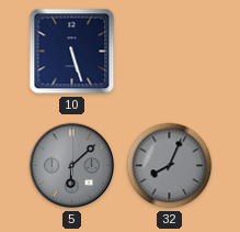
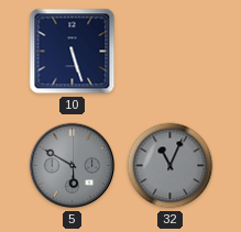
5: 6:08 -> 5:50
32: 8:04 -> 11:04
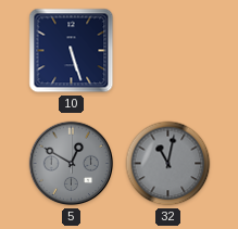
5: 5:50 -> 12:50
32: 11:04 -> 11:02
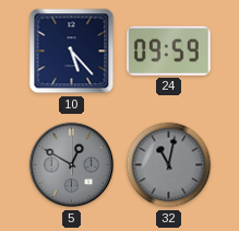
10: 5:27 -> 5:23
24: none -> 09:59
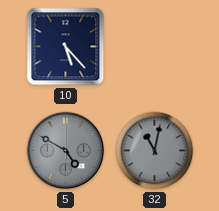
24: 09:59 -> none
5: 12:50 -> 4:50
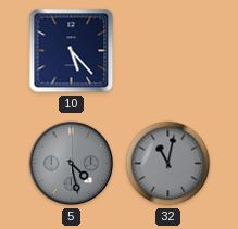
5: 4:50 -> 4:28
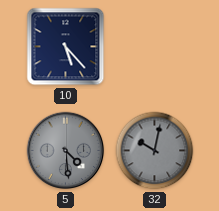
5: 4:28 -> 4:29
32: 11:02 -> 10:02
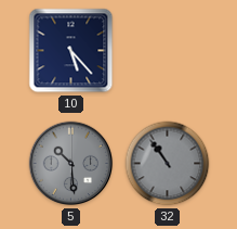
5: 4:29 -> 10:29
32: 10:02 -> 10:54
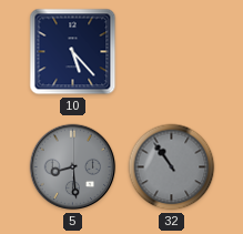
5: 10:29 -> 8:29
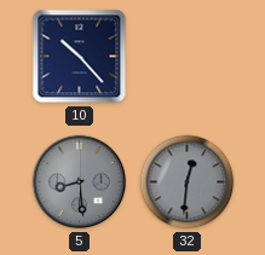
10: 5:23 -> 10:23
32: 10:54 -> 12:31
